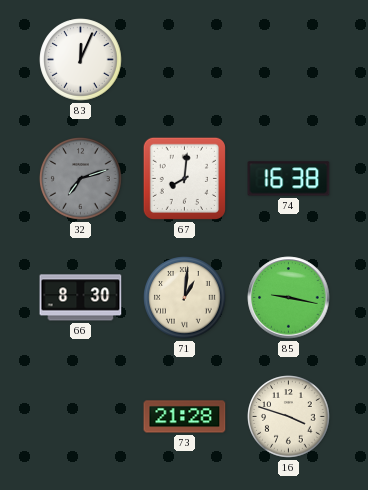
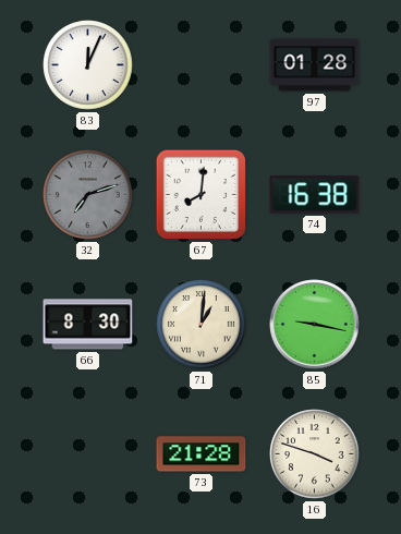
97: none -> 01:28
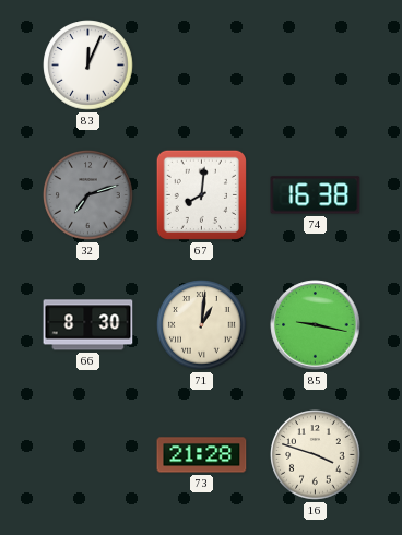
97: 01:28 -> none
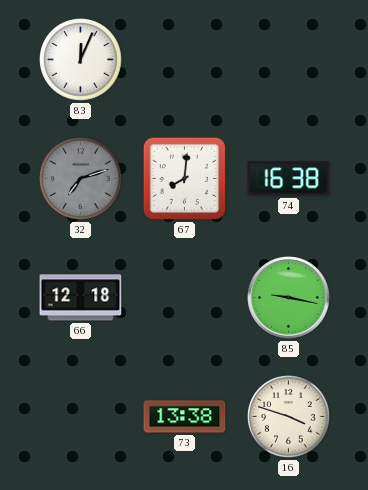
66: 8:30 -> 12:18
71: 1:01 -> none
73: 21:28 -> 13:38
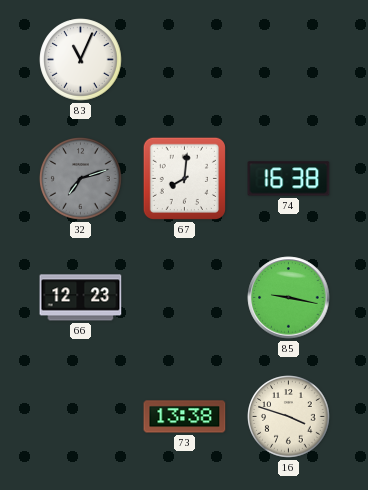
83: 12:04 -> 11:04
66: 12:18 -> 12:23
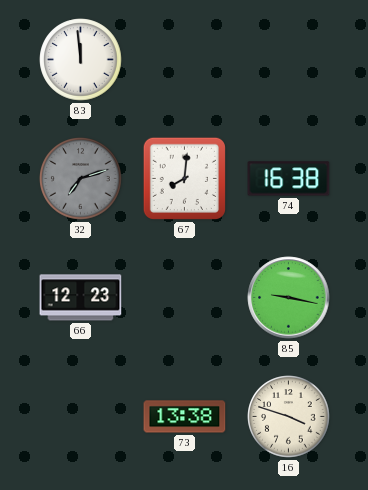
83: 11:04 -> 11:59
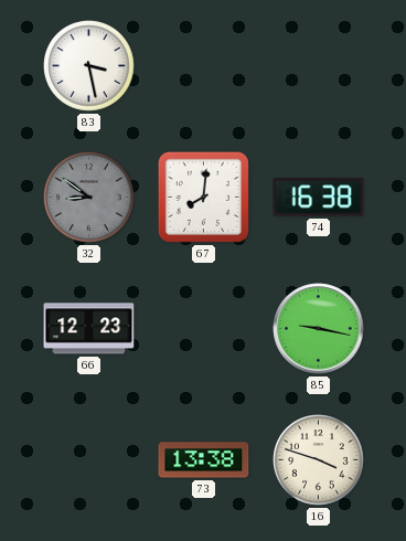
83: 11:59 -> 3:28
32: 7:12 -> 8:51
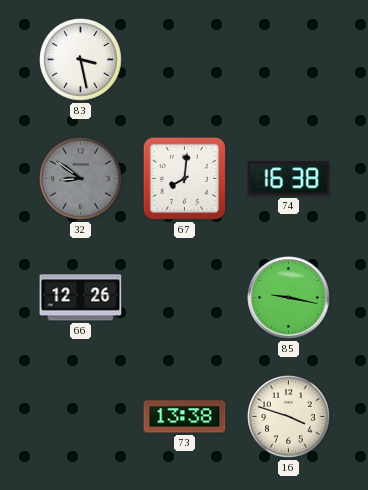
66: 12:23 -> 12:26
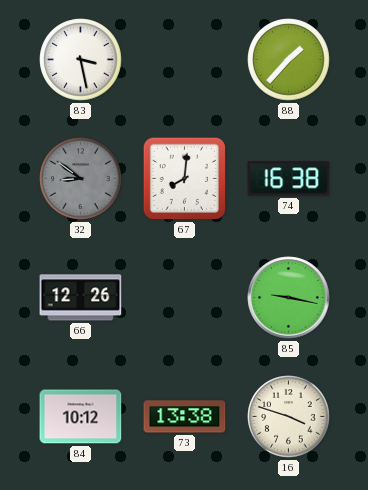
88: none -> 1:37
84: none -> 10:12
